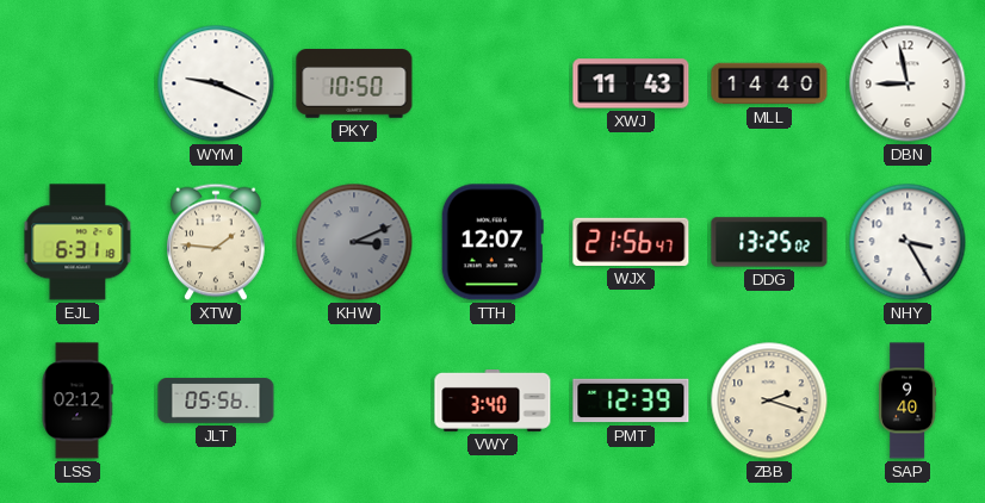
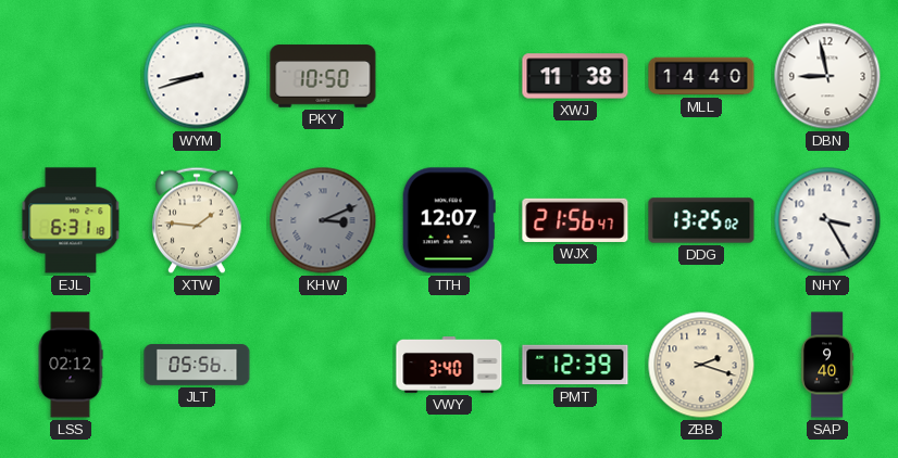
WYM: 9:19 -> 8:42
XWJ: 11:43 -> 11:38
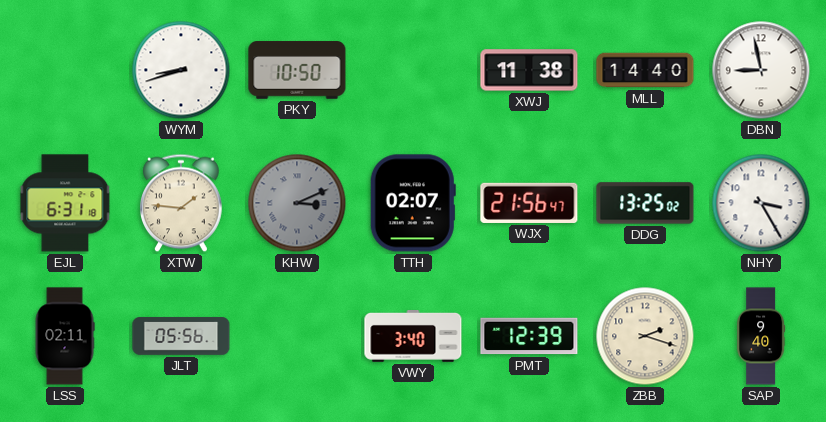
TTH: 12:07 -> 02:07
LSS: 02:12 -> 02:11
